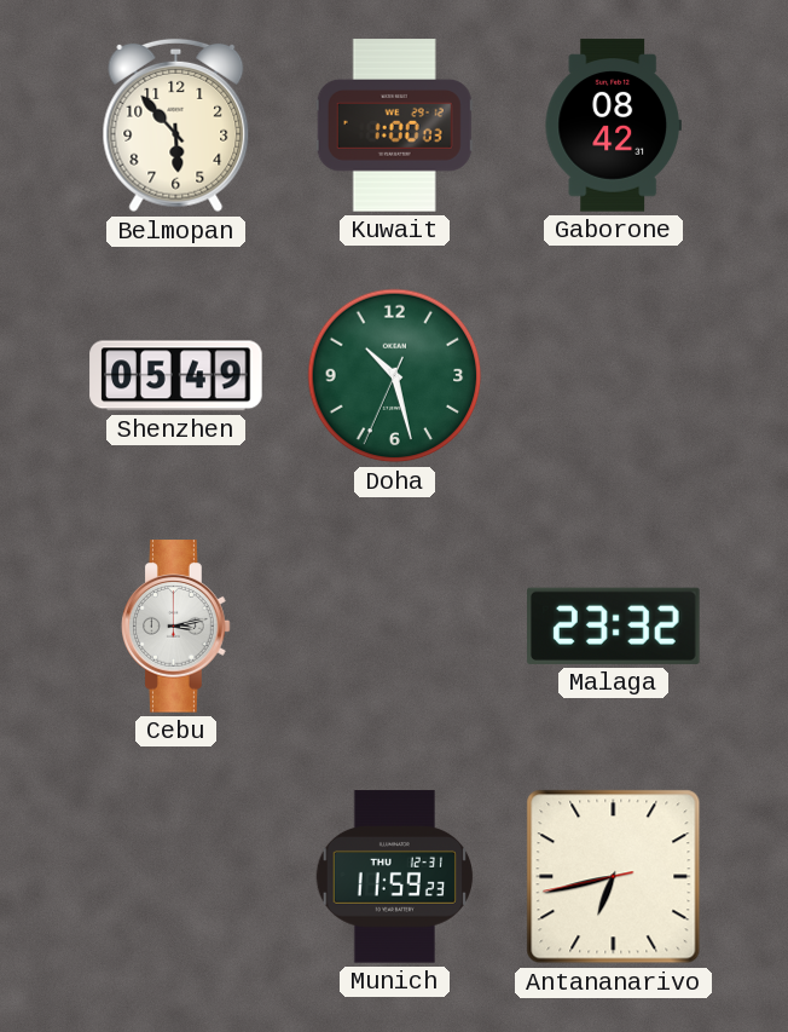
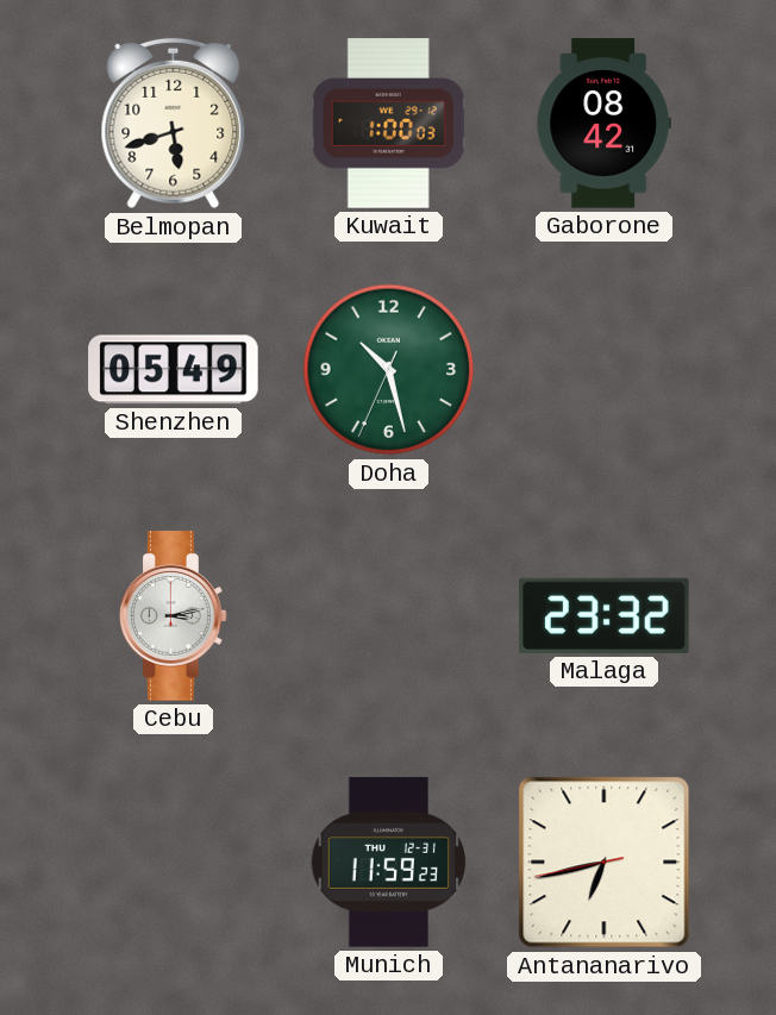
Belmopan: 5:53 -> 5:42
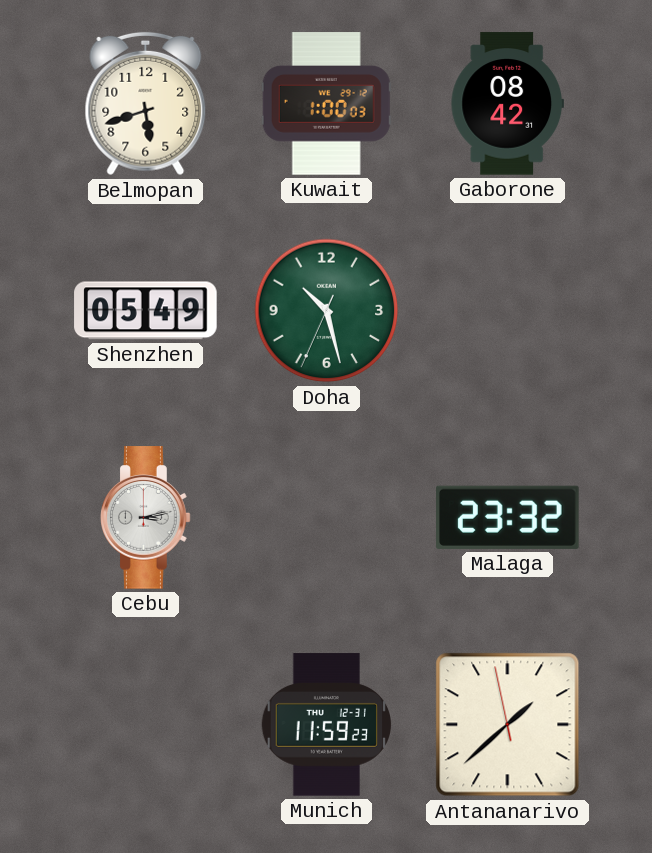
Antananarivo: 6:42 -> 1:37
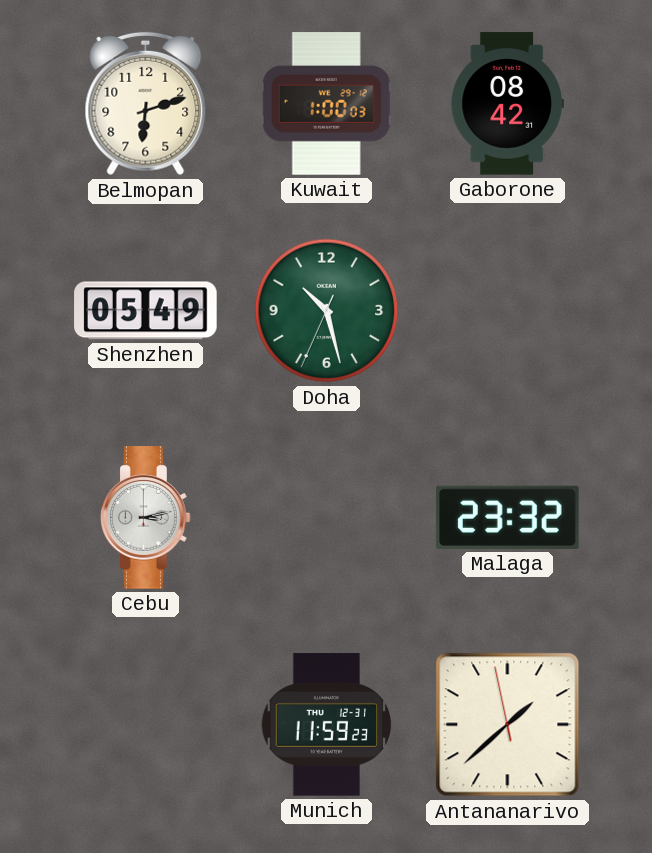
Belmopan: 5:42 -> 6:12
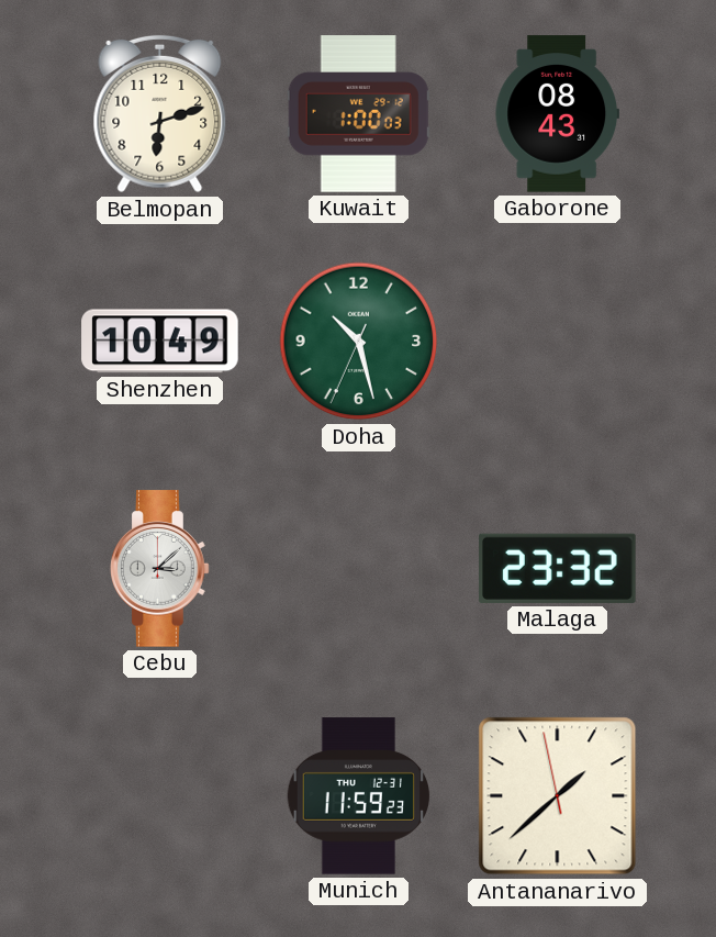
Gaborone: 08:42 -> 08:43
Shenzhen: 05:49 -> 10:49
Cebu: 3:13 -> 3:08
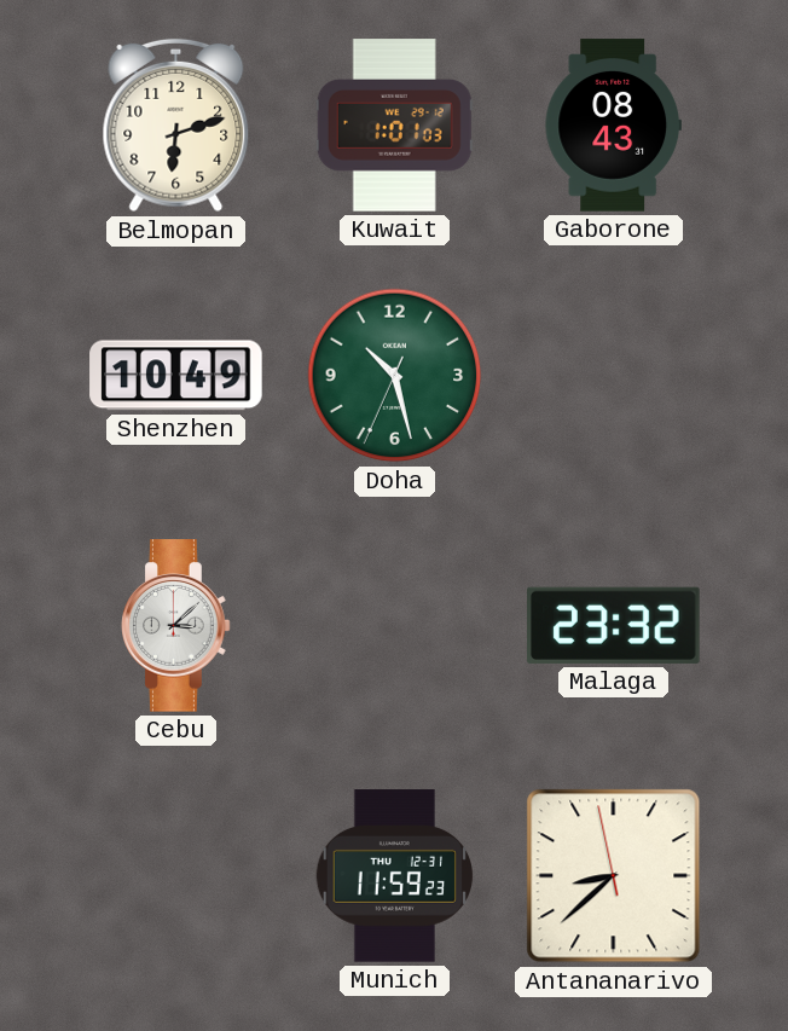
Kuwait: 1:00 -> 1:01
Antananarivo: 1:37 -> 8:37
